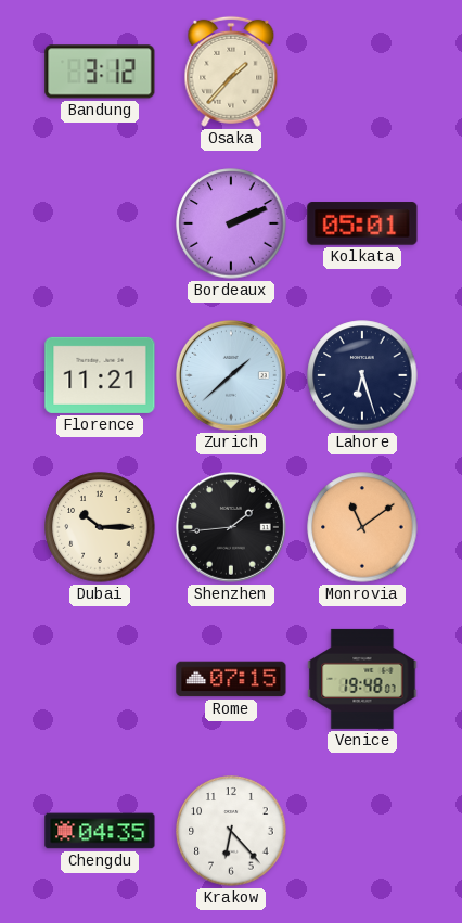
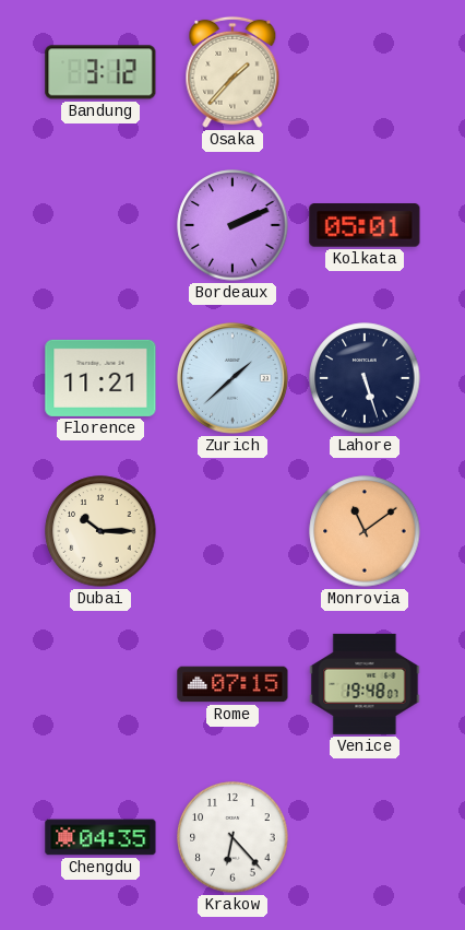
Lahore: 6:27 -> 5:27
Shenzhen: 1:44 -> none
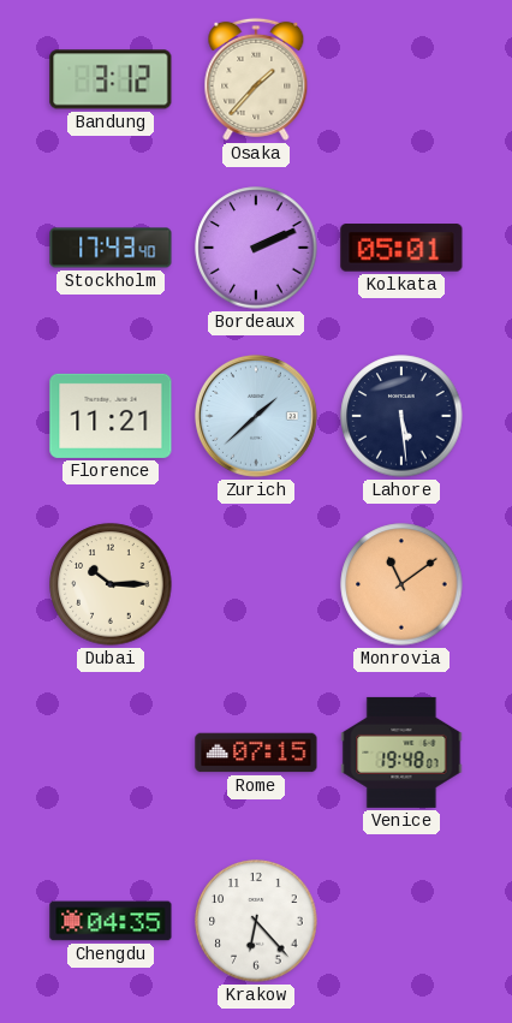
Stockholm: none -> 17:43
Lahore: 5:27 -> 5:29
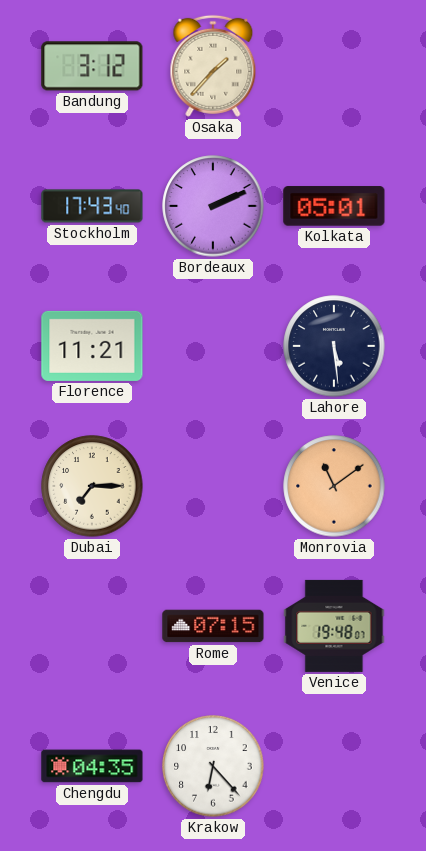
Zurich: 1:38 -> none
Dubai: 10:15 -> 7:15
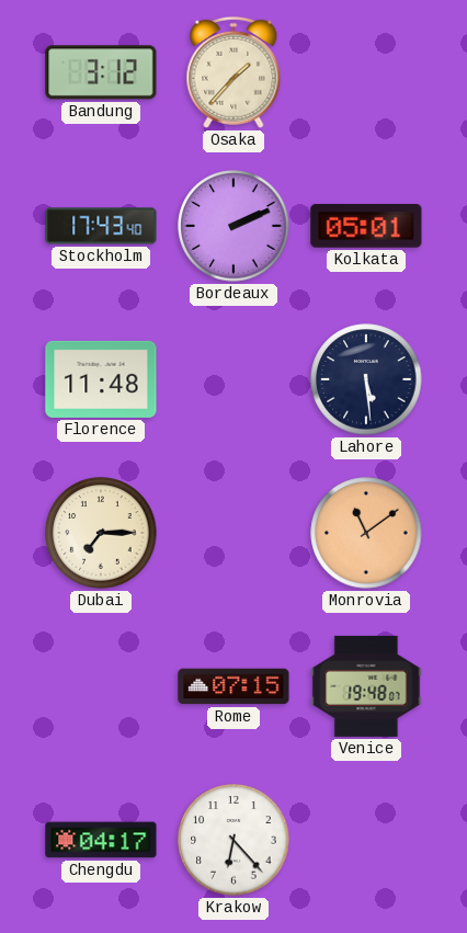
Florence: 11:21 -> 11:48
Chengdu: 04:35 -> 04:17
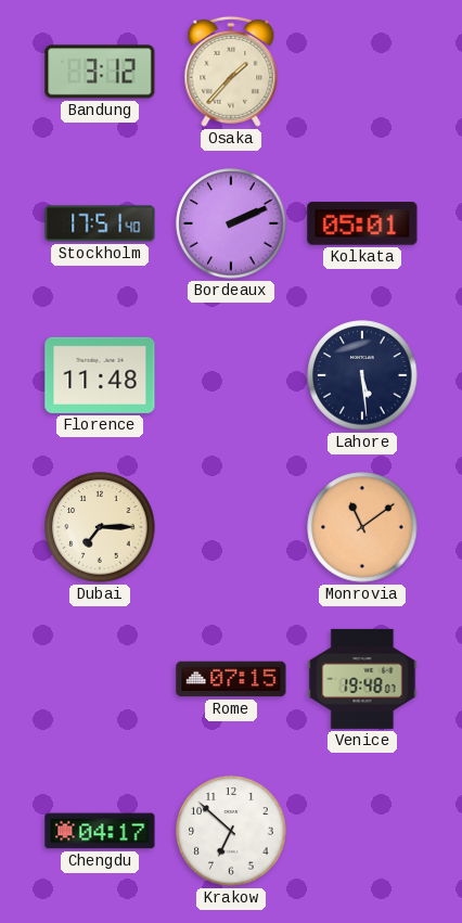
Stockholm: 17:43 -> 17:51
Krakow: 6:23 -> 6:52
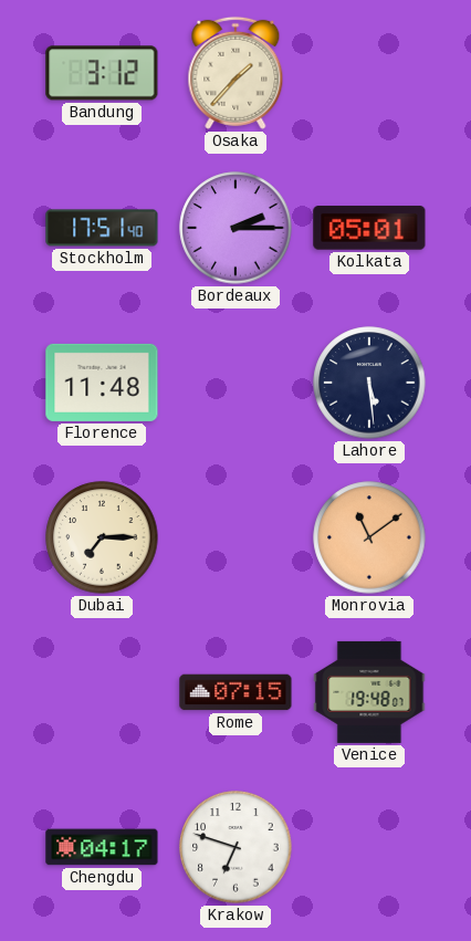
Bordeaux: 2:11 -> 2:15
Krakow: 6:52 -> 6:48
